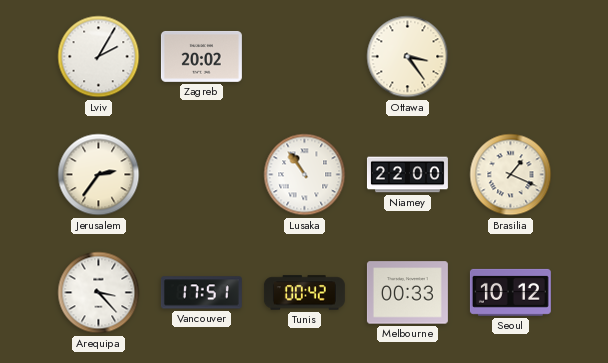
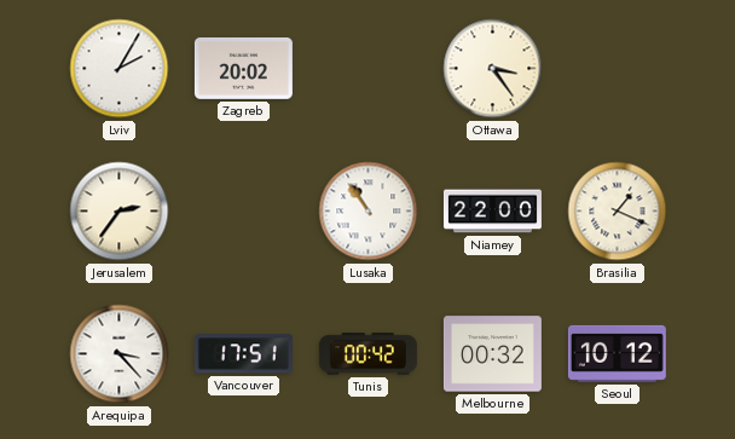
Melbourne: 00:33 -> 00:32
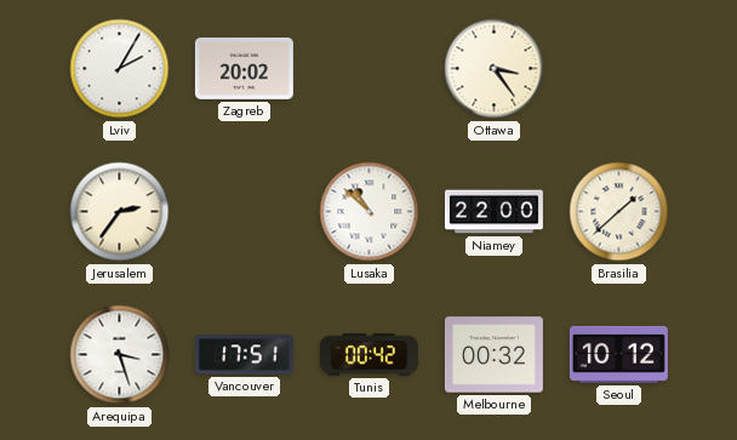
Lusaka: 10:54 -> 10:52
Brasilia: 1:19 -> 1:38
Arequipa: 3:23 -> 3:27
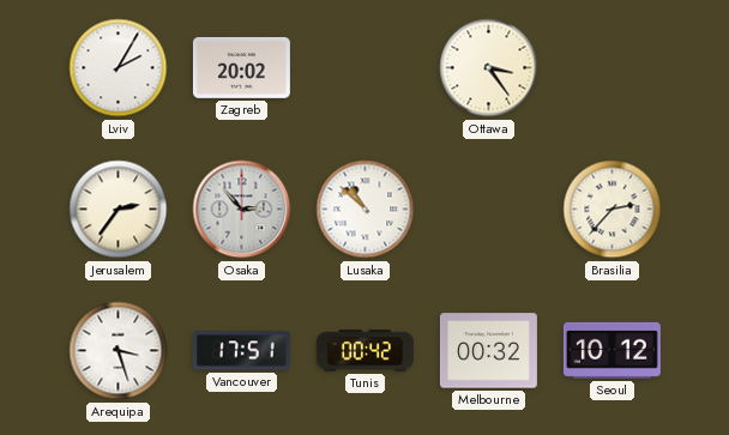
Osaka: none -> 2:53
Niamey: 22:00 -> none
Brasilia: 1:38 -> 2:37
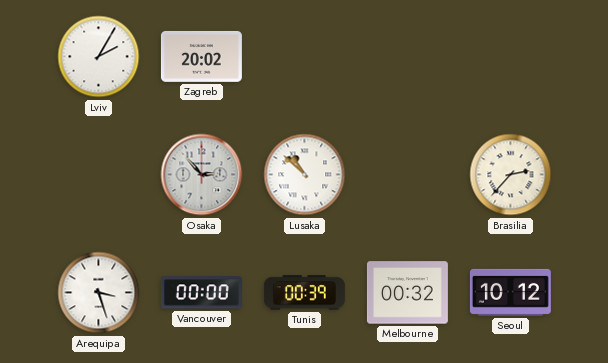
Ottawa: 3:24 -> none
Jerusalem: 2:36 -> none
Vancouver: 17:51 -> 00:00
Tunis: 00:42 -> 00:39
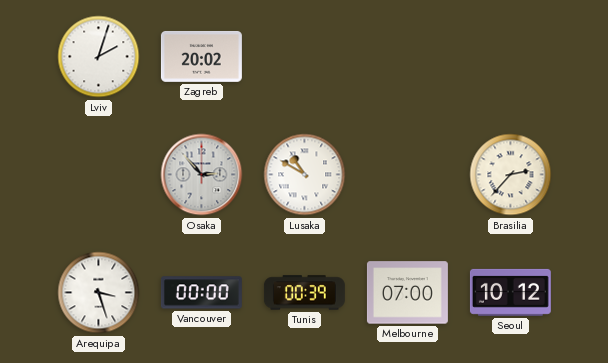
Lviv: 2:05 -> 2:03
Lusaka: 10:52 -> 10:50
Melbourne: 00:32 -> 07:00
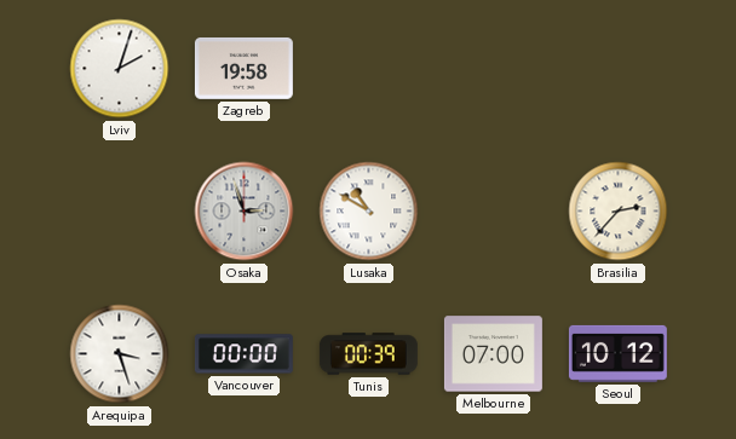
Zagreb: 20:02 -> 19:58
Osaka: 2:53 -> 2:57
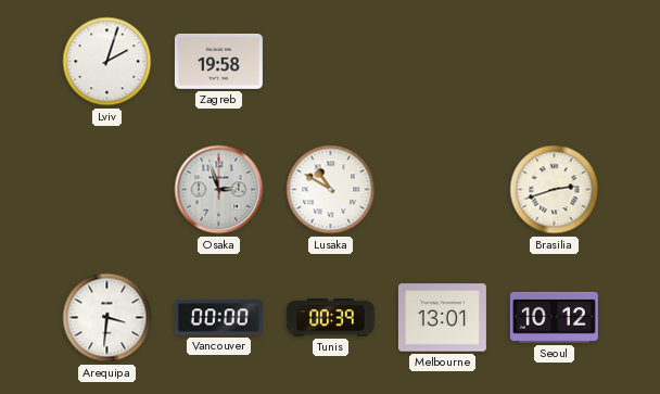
Brasilia: 2:37 -> 2:42
Arequipa: 3:27 -> 3:31
Melbourne: 07:00 -> 13:01
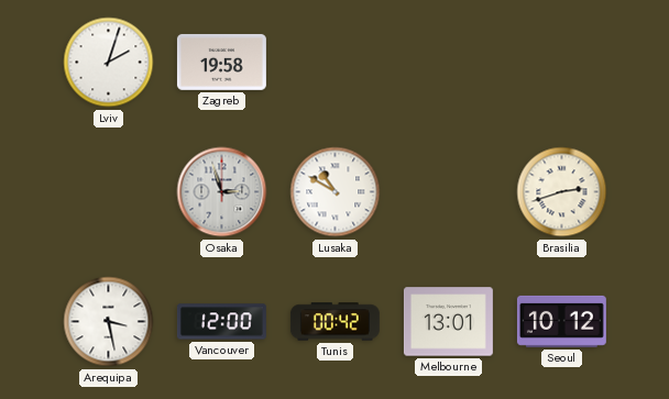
Arequipa: 3:31 -> 3:28
Vancouver: 00:00 -> 12:00
Tunis: 00:39 -> 00:42
